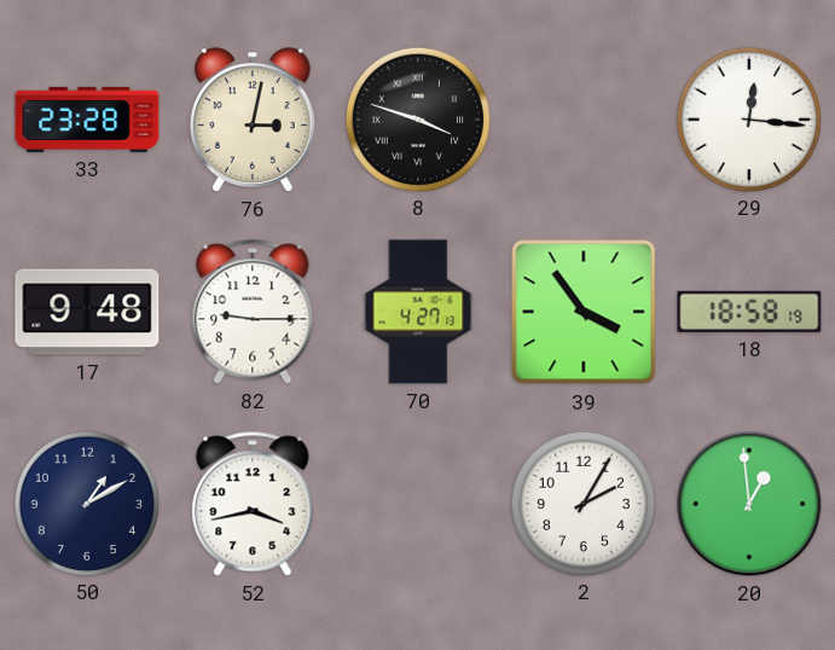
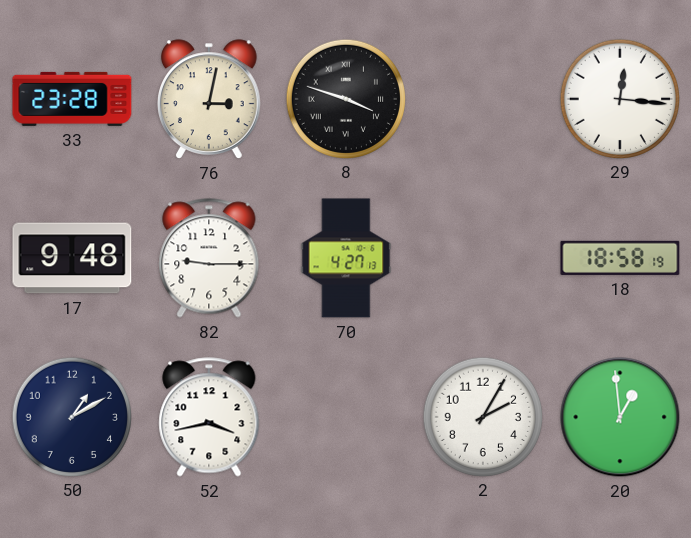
39: 3:54 -> none
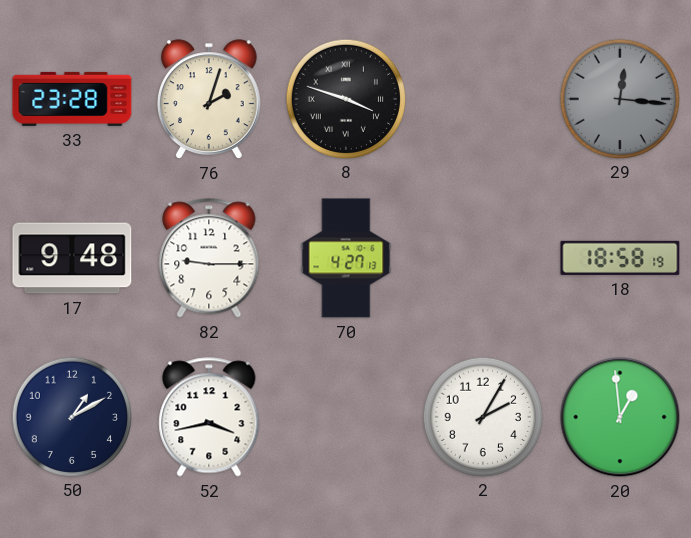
76: 3:02 -> 2:03
29 dial: white -> grey
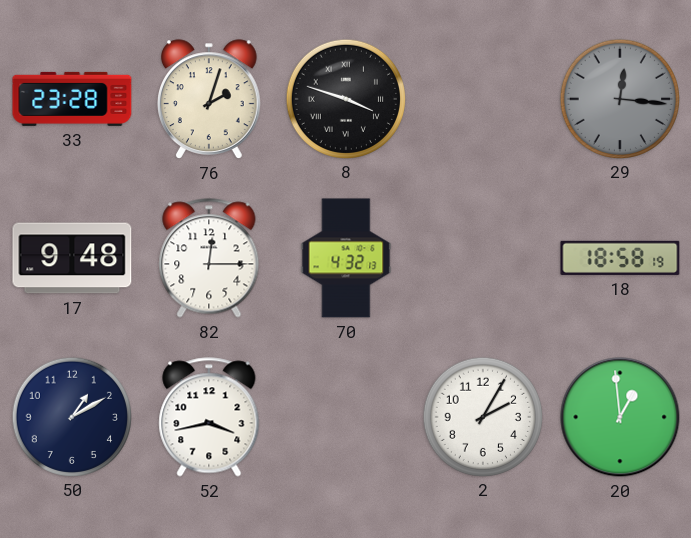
82: 9:15 -> 12:15
70: 4:27 -> 4:32
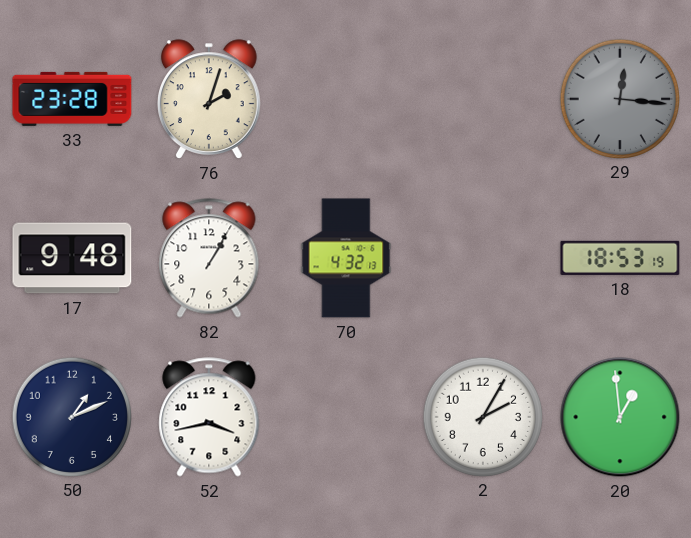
8: 3:48 -> none
82: 12:15 -> 1:05
18: 18:58 -> 18:53
50: 1:10 -> 1:11
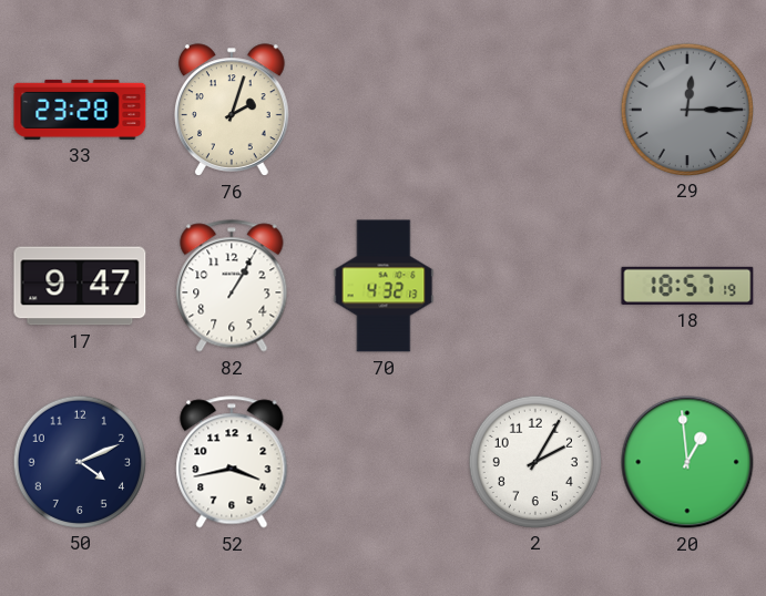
29: 12:16 -> 12:15
17: 9:48 -> 9:47
18: 18:53 -> 18:57
50: 1:11 -> 4:11
